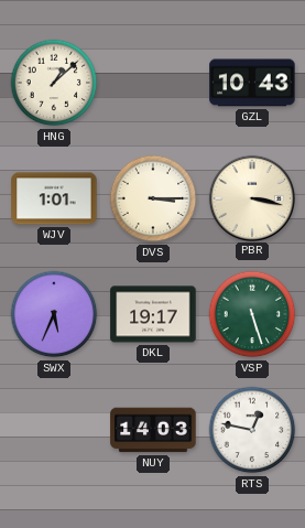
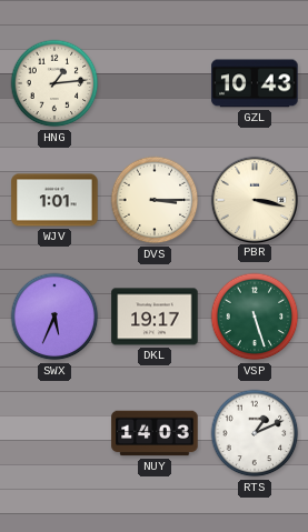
HNG: 1:08 -> 1:14
RTS: 12:47 -> 1:11
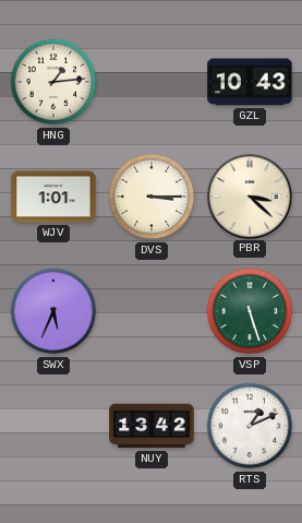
PBR: 3:17 -> 3:22
DKL: 19:17 -> none
NUY: 14:03 -> 13:42
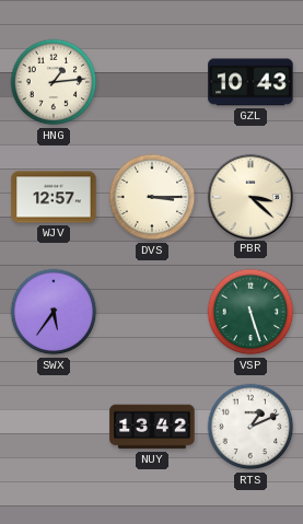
WJV: 1:01 -> 12:57
SWX: 5:34 -> 5:36
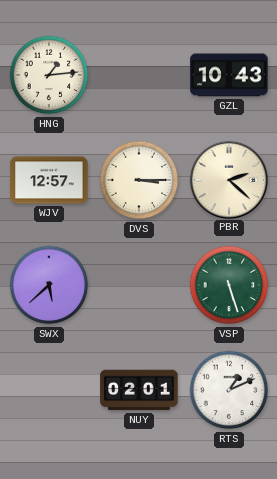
PBR: 3:22 -> 2:22
SWX: 5:36 -> 5:38
NUY: 13:42 -> 02:01
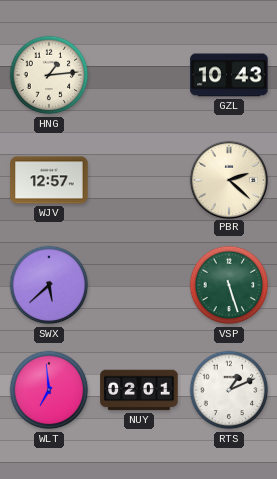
DVS: 3:15 -> none
WLT: none -> 6:59
